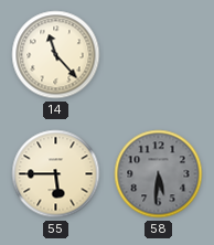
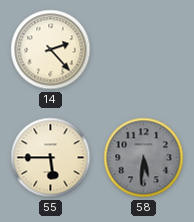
14: 11:23 -> 2:23
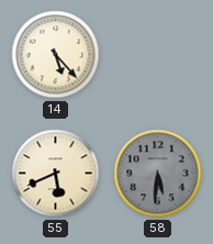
14: 2:23 -> 5:23
55: 5:45 -> 5:41
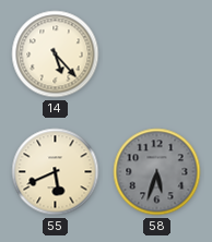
58: 5:31 -> 5:33
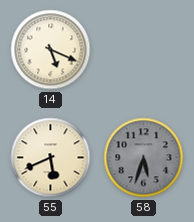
14: 5:23 -> 5:19
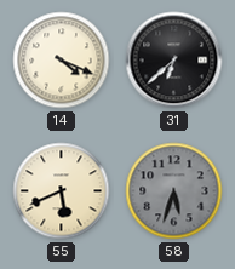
14: 5:19 -> 4:19
31: none -> 6:38
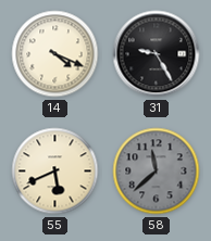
31: 6:38 -> 9:25
58: 5:33 -> 11:38
